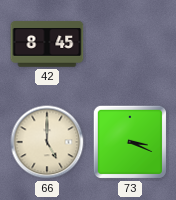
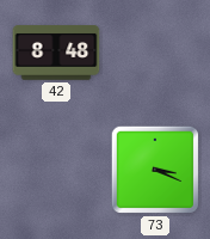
42: 8:45 -> 8:48
66: 5:00 -> none
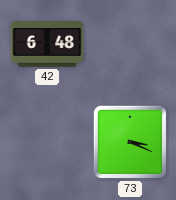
42: 8:48 -> 6:48
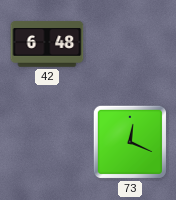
73: 3:19 -> 12:19
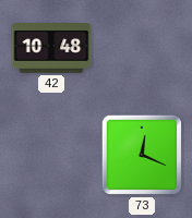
42: 6:48 -> 10:48
